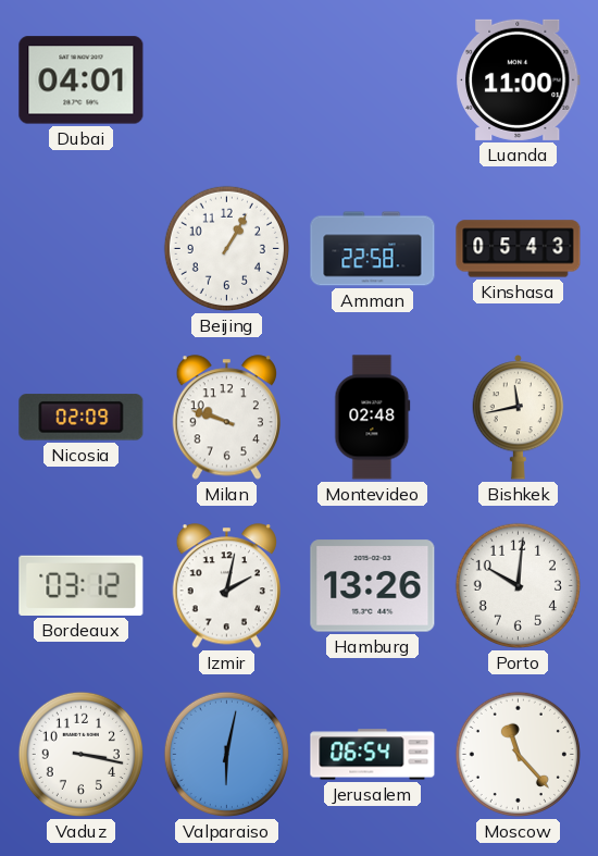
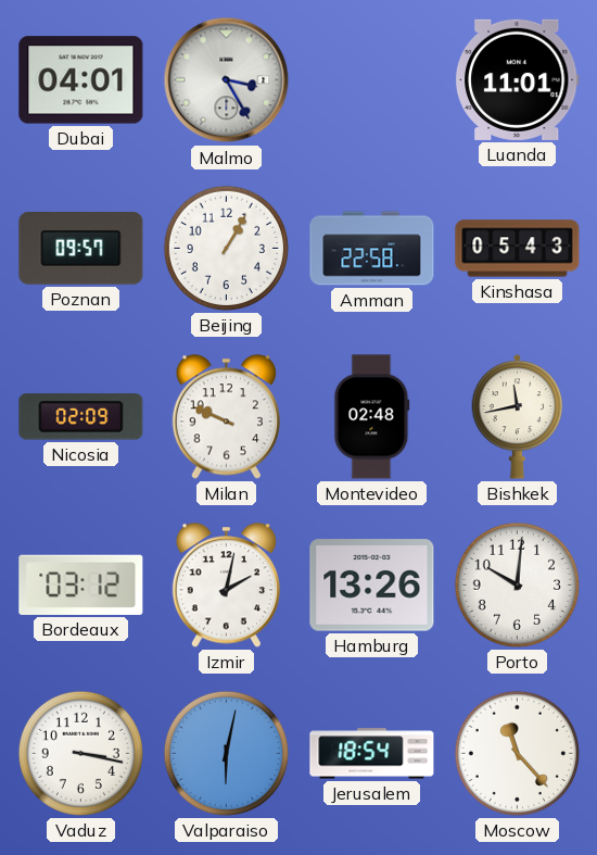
Malmo: none -> 3:25
Luanda: 11:00 -> 11:01
Poznan: none -> 09:57
Milan: 9:48 -> 9:49
Jerusalem: 06:54 -> 18:54
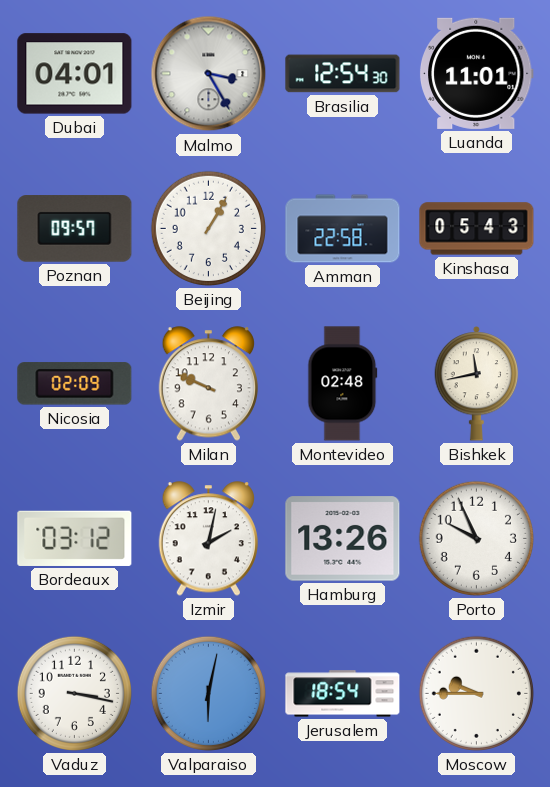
Brasilia: none -> 12:54
Porto: 10:01 -> 9:56
Moscow: 11:23 -> 9:45
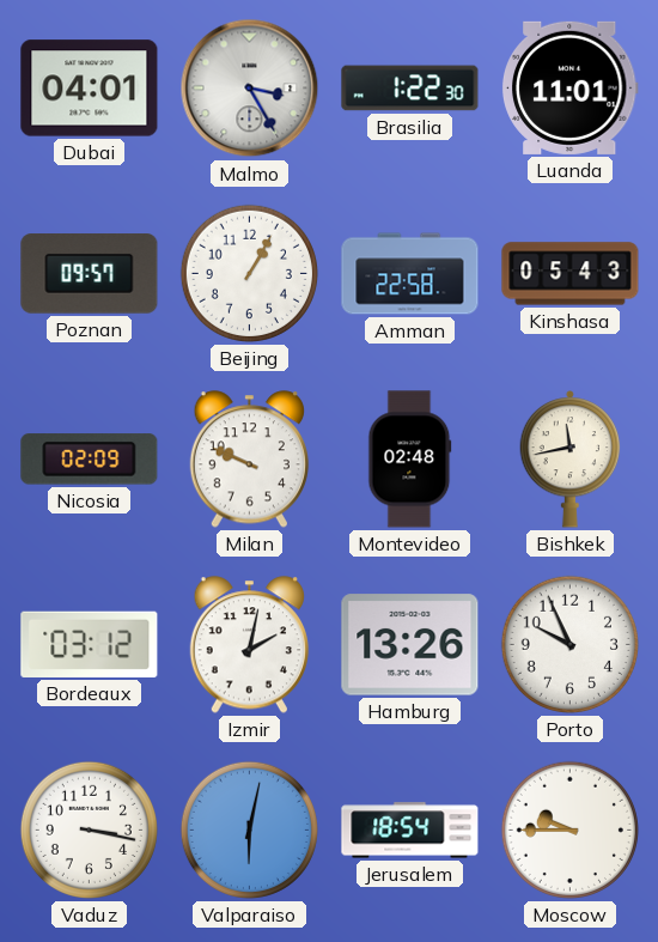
Brasilia: 12:54 -> 1:22
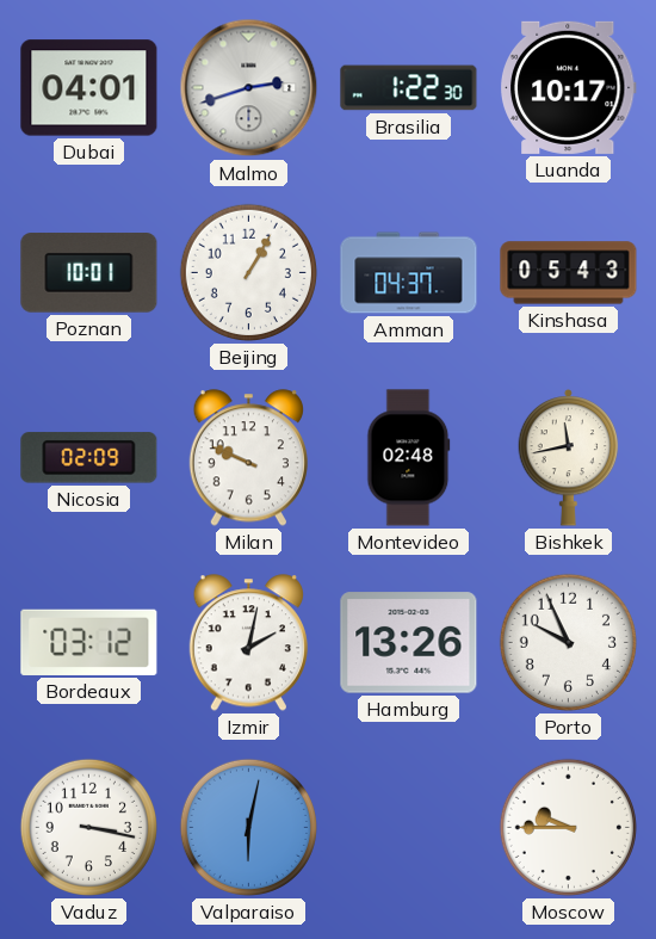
Malmo: 3:25 -> 2:42
Luanda: 11:01 -> 10:17
Poznan: 09:57 -> 10:01
Amman: 22:58 -> 04:37
Jerusalem: 18:54 -> none
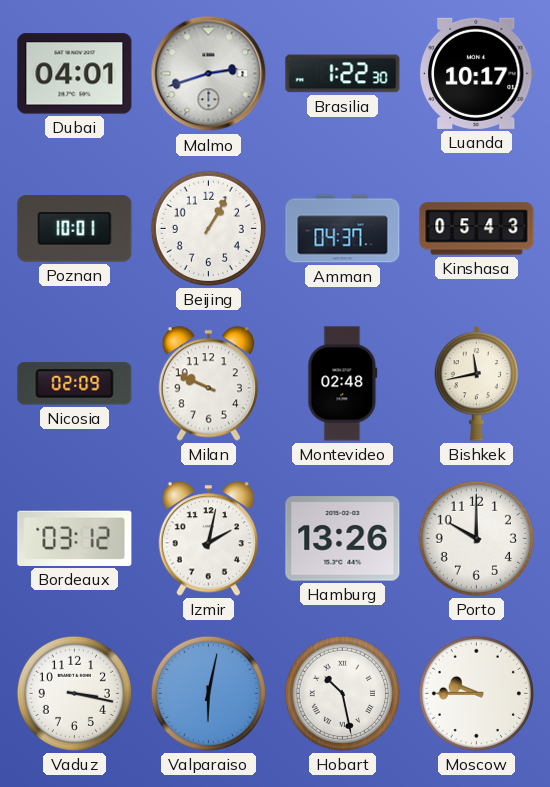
Porto: 9:56 -> 10:00
Hobart: none -> 10:28
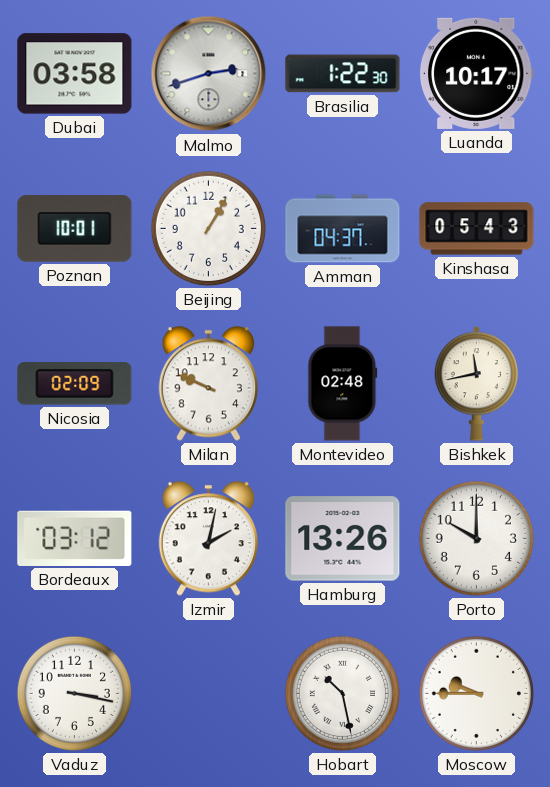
Dubai: 04:01 -> 03:58
Valparaiso: 6:02 -> none
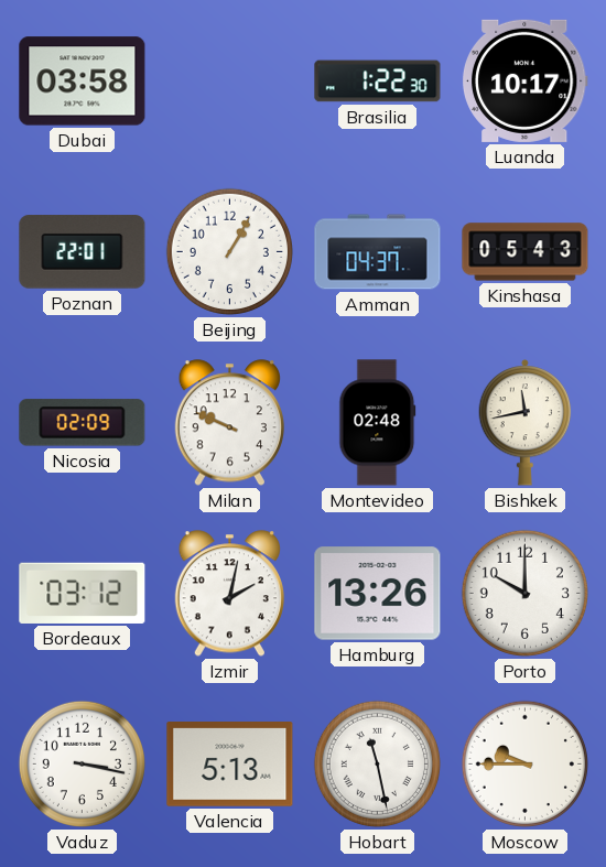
Malmo: 2:42 -> none
Poznan: 10:01 -> 22:01
Valencia: none -> 5:13
Hobart: 10:28 -> 11:28
